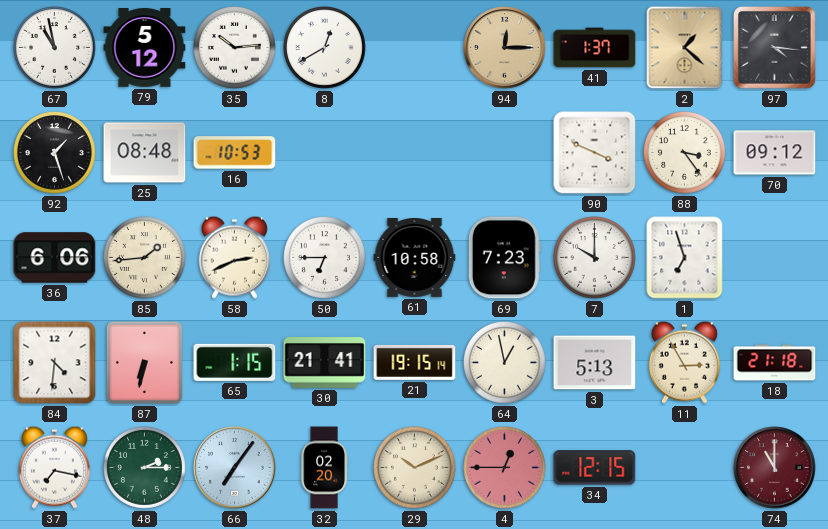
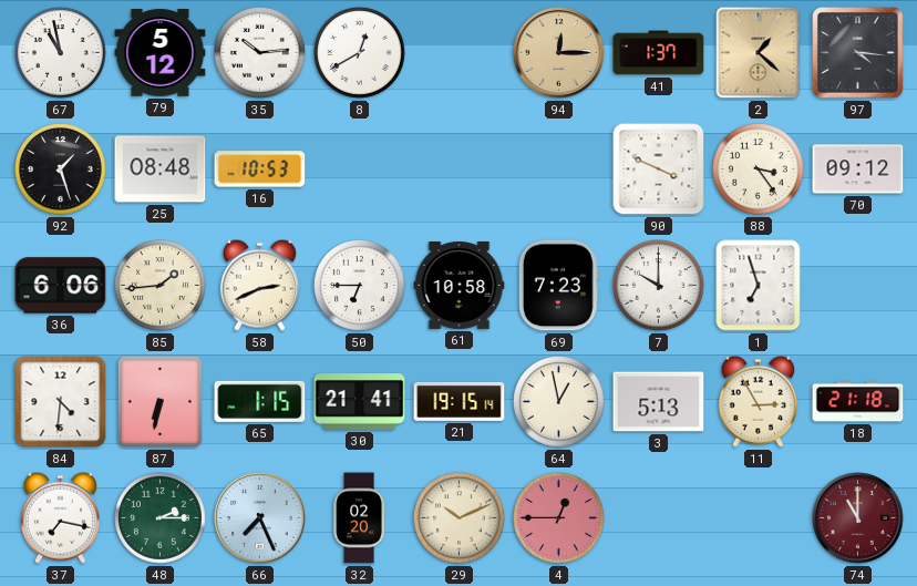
66: 7:06 -> 7:26
34: 12:15 -> none
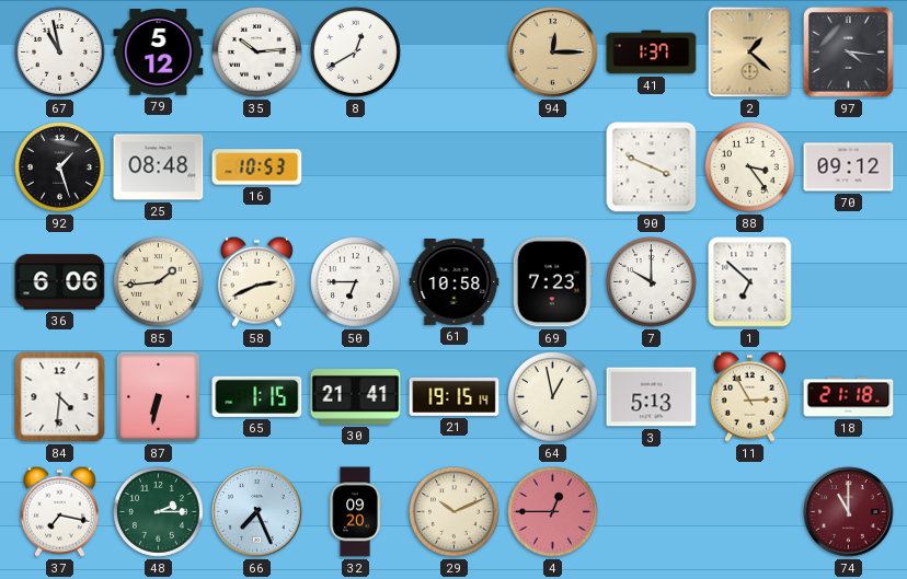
1: 6:57 -> 6:52
32: 02:20 -> 09:20
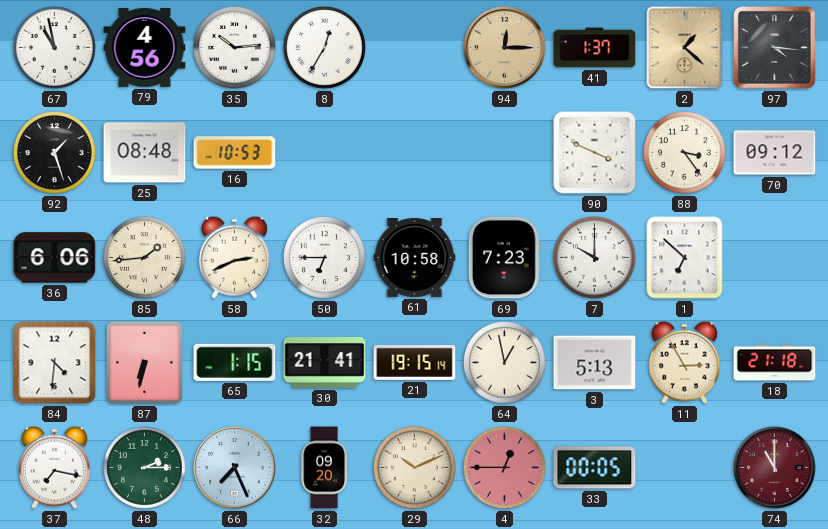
79: 5:12 -> 4:56
8: 12:40 -> 12:35
33: none -> 00:05
